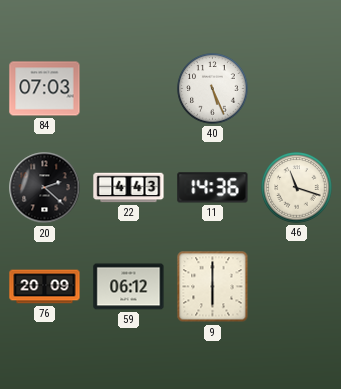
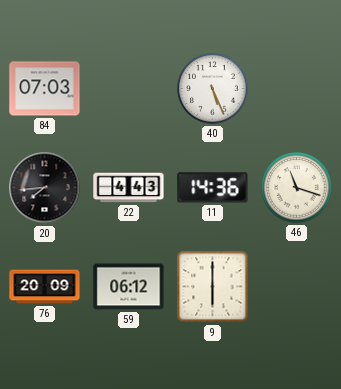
20: 2:22 -> 7:44
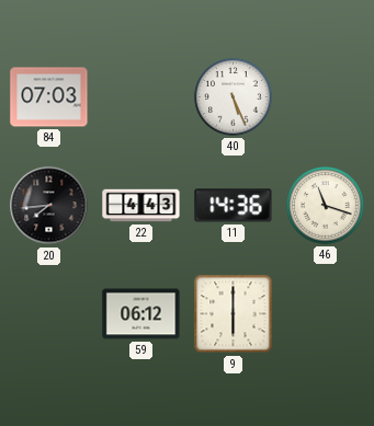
76: 20:09 -> none
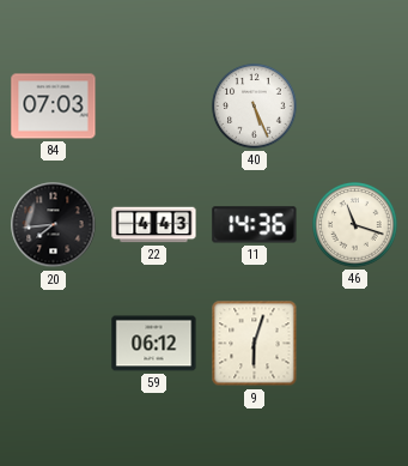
9: 6:00 -> 6:03
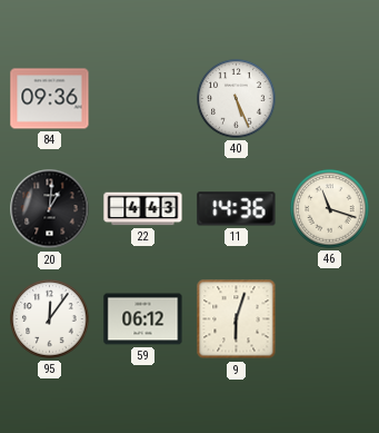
84: 07:03 -> 09:36
20: 7:44 -> 1:01
95: none -> 12:06
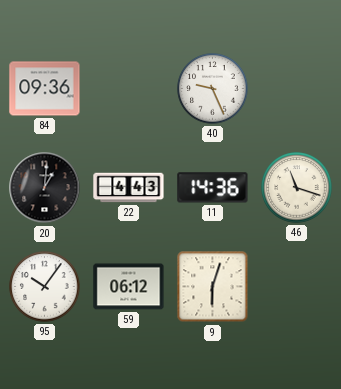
40: 5:26 -> 9:26
95: 12:06 -> 10:06
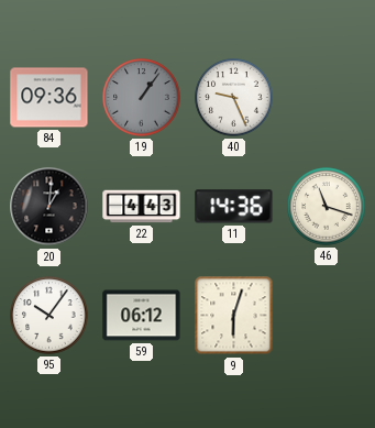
19: none -> 1:06
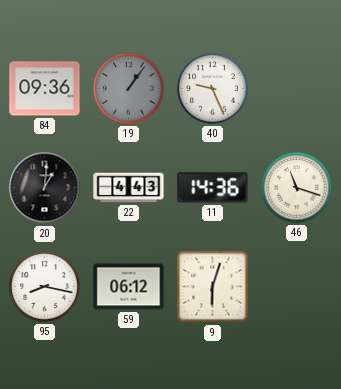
95: 10:06 -> 8:17
